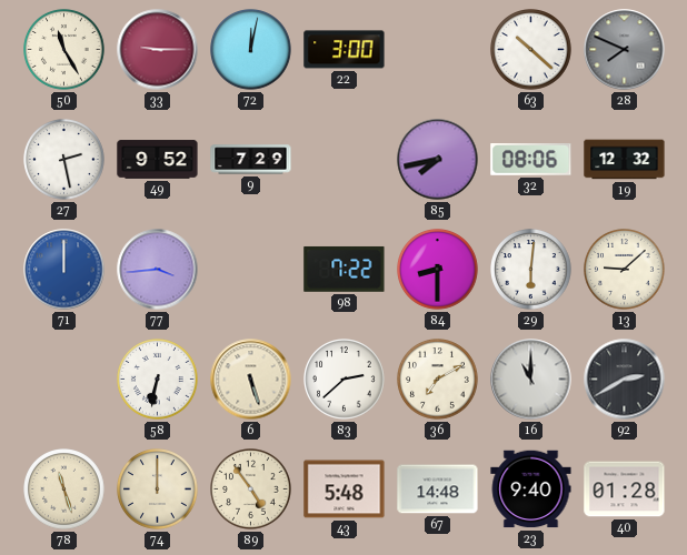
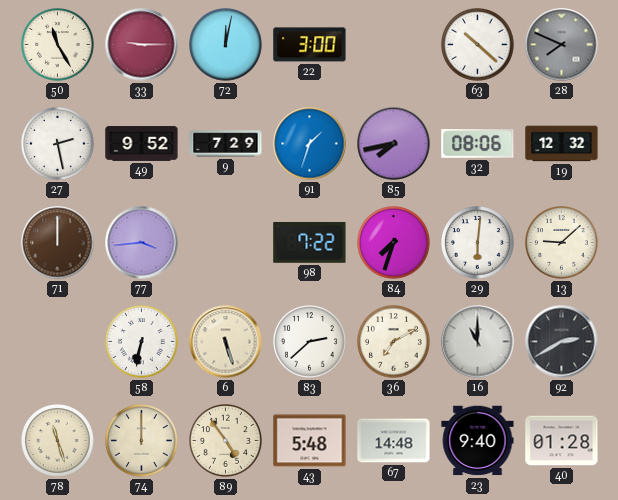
91: none -> 1:33
71 dial: blue -> brown
84: 8:30 -> 7:33
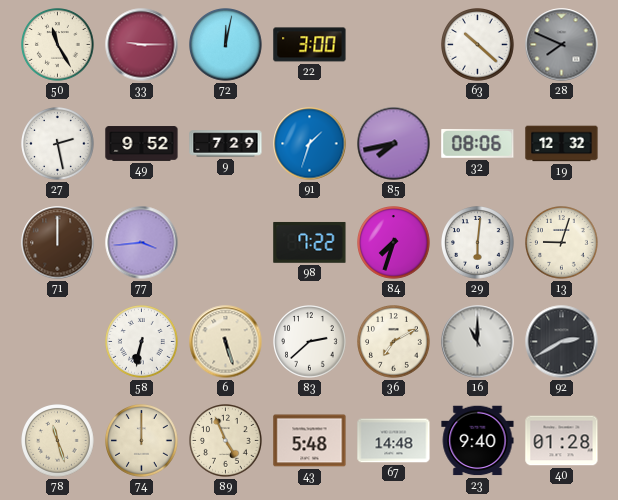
13: 9:08 -> 9:03
89: 4:54 -> 4:56
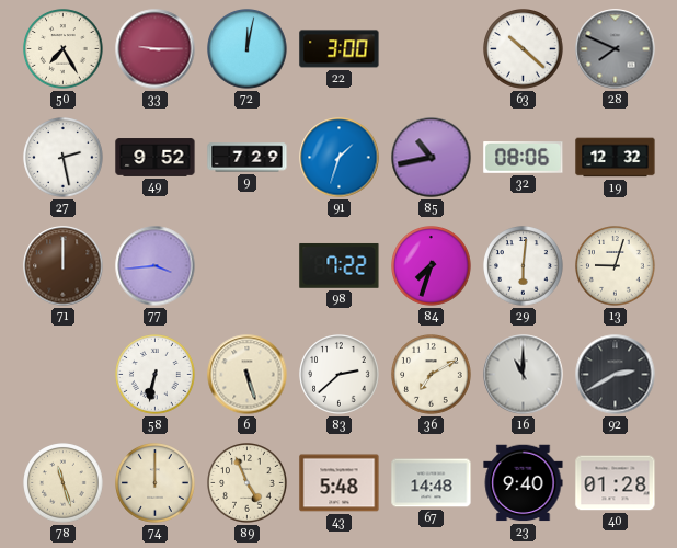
50: 11:25 -> 7:25
85: 7:43 -> 10:43
